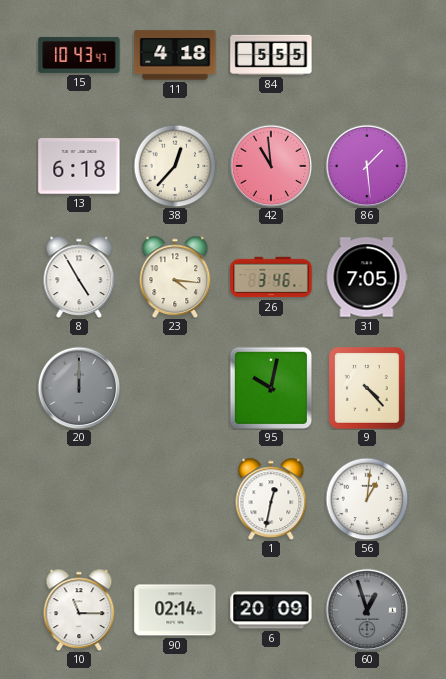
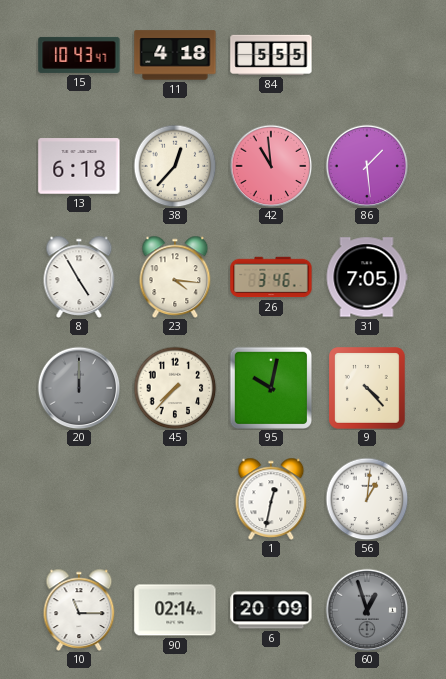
45: none -> 7:37
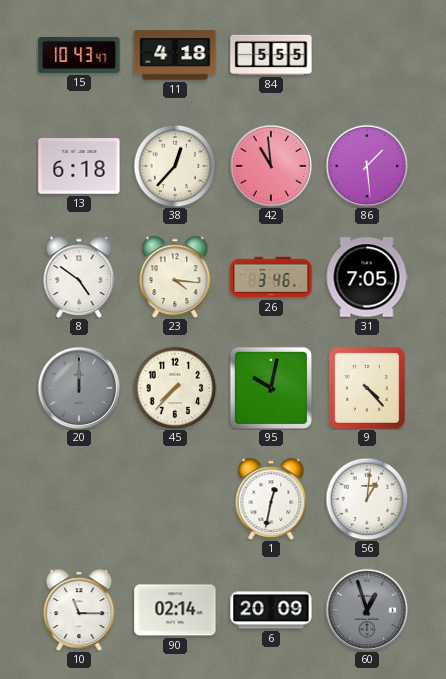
8: 4:55 -> 4:51
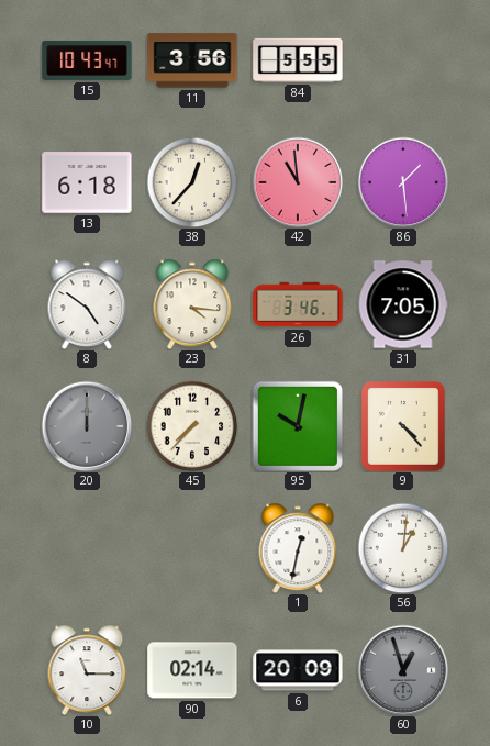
11: 4:18 -> 3:56
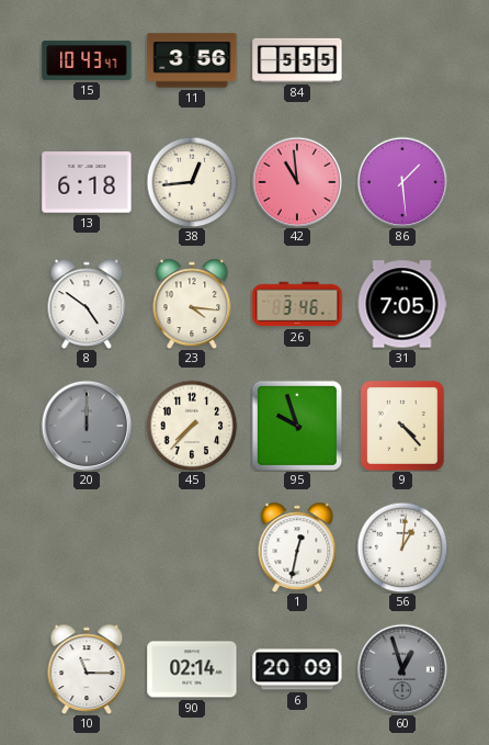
38: 12:37 -> 12:44
95: 10:02 -> 9:57
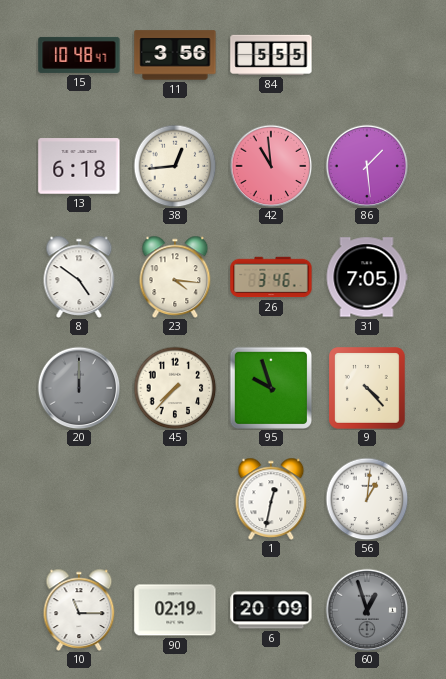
15: 10:43 -> 10:48
90: 02:14 -> 02:19
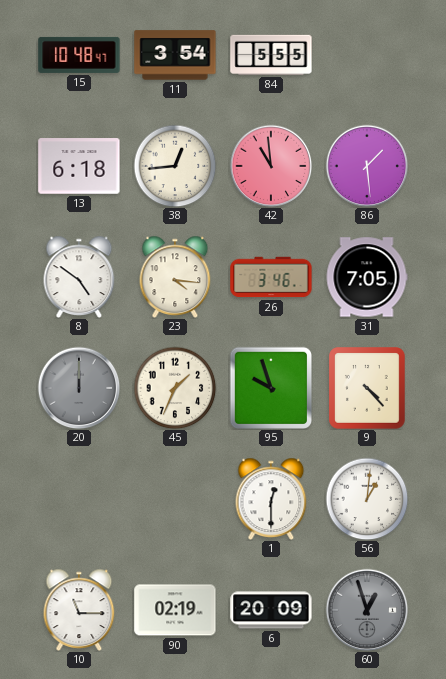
11: 3:56 -> 3:54
45: 7:37 -> 1:34
1: 12:32 -> 12:30
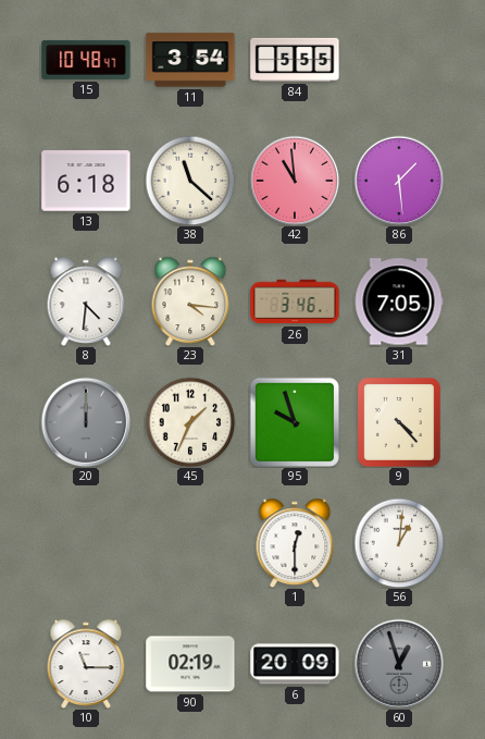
38: 12:44 -> 11:22
8: 4:51 -> 4:31
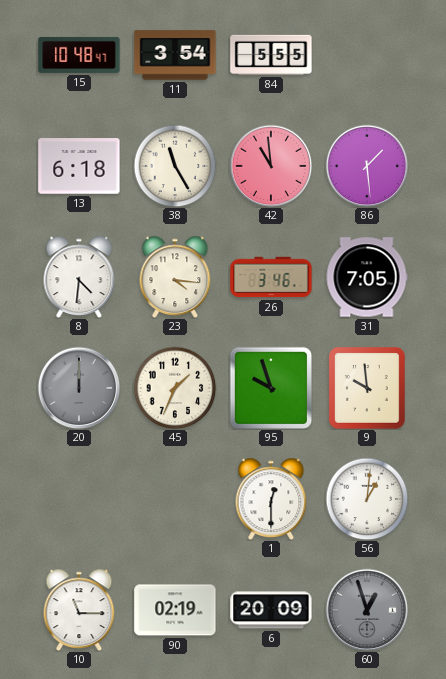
38: 11:22 -> 11:25
9: 4:23 -> 9:59
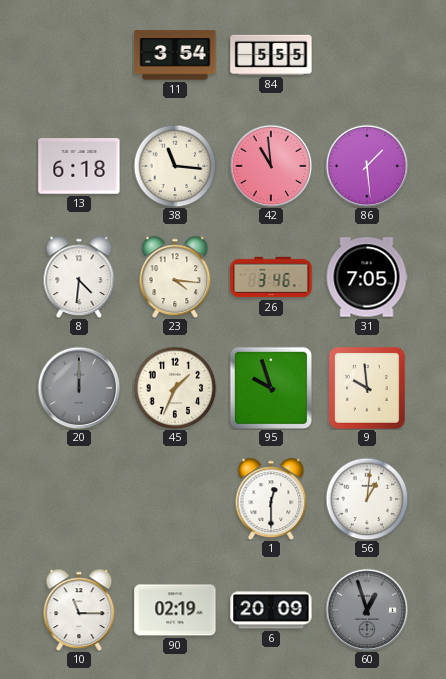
15: 10:48 -> none
38: 11:25 -> 11:16
